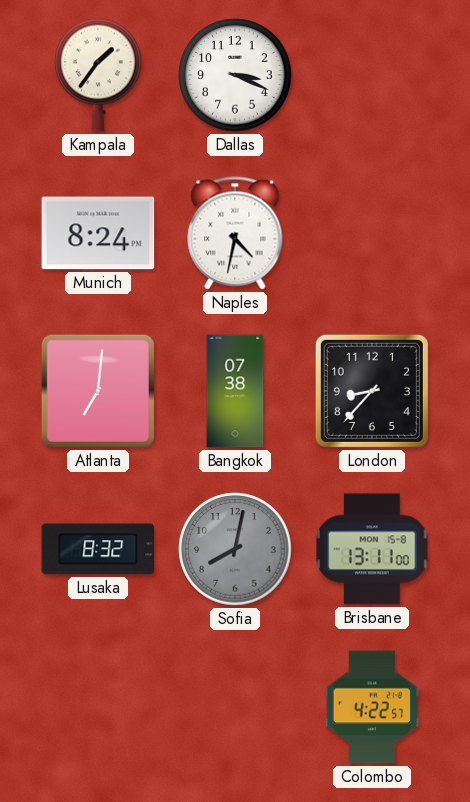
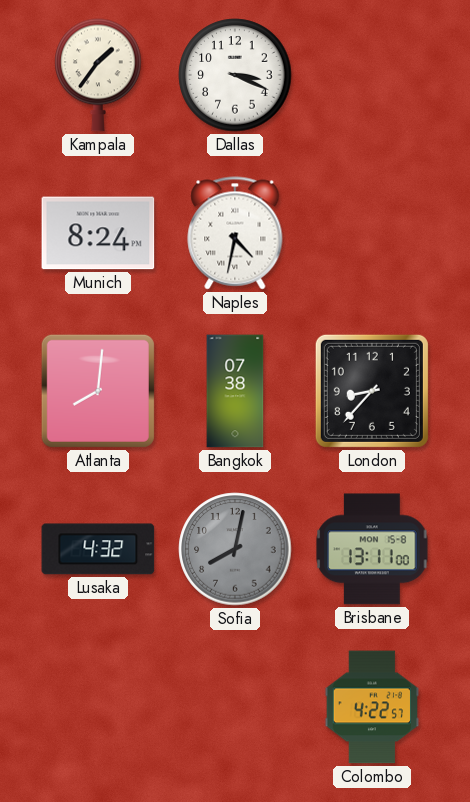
Atlanta: 7:01 -> 8:01
Lusaka: 8:32 -> 4:32
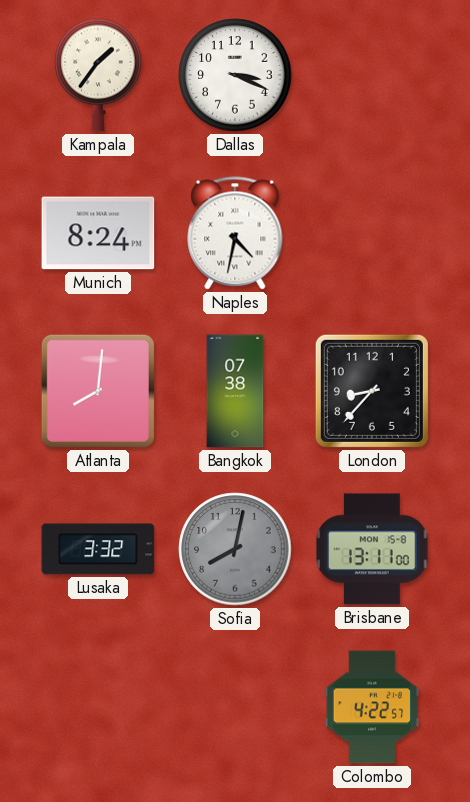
Lusaka: 4:32 -> 3:32
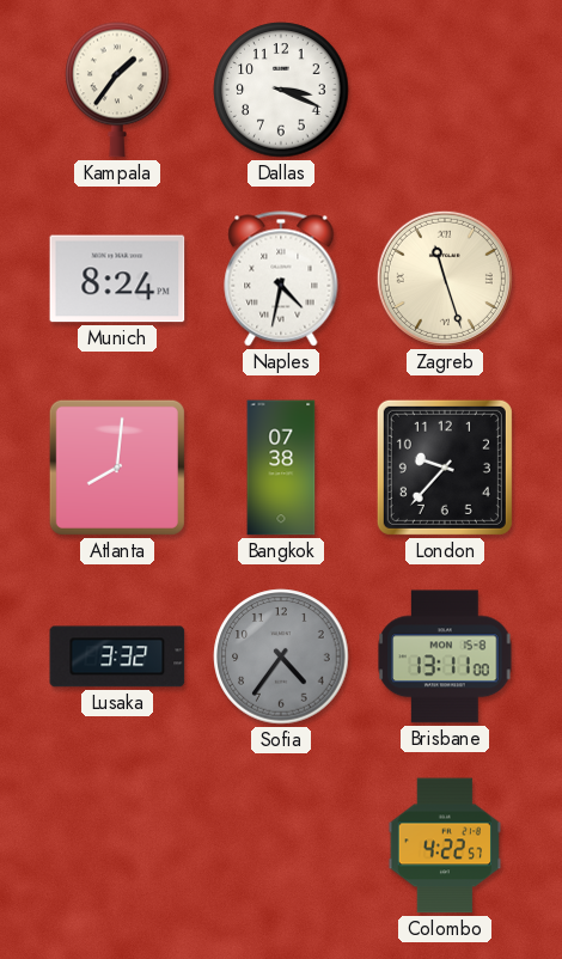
Zagreb: none -> 11:27
London: 8:37 -> 9:37
Sofia: 8:02 -> 4:36
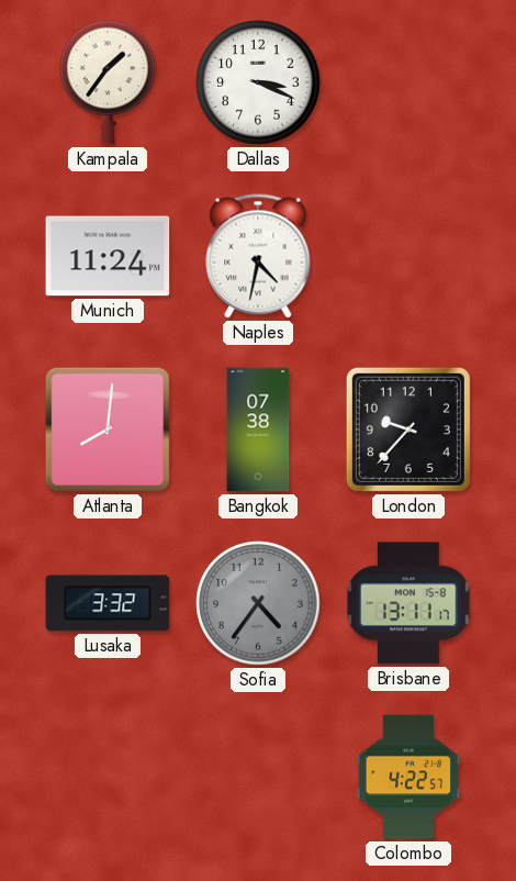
Munich: 8:24 -> 11:24
Zagreb: 11:27 -> none
Brisbane: 13:11:00 -> 13:11:17
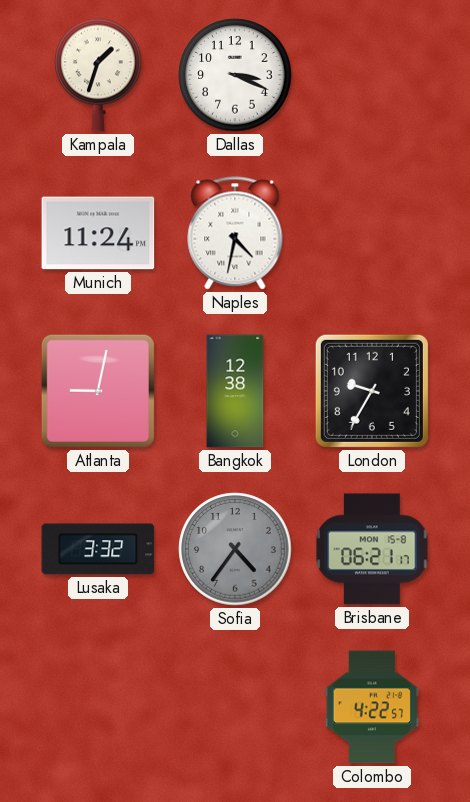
Kampala: 1:36 -> 1:33
Atlanta: 8:01 -> 9:02
Bangkok: 07:38 -> 12:38
London: 9:37 -> 9:35
Brisbane: 13:11 -> 06:21
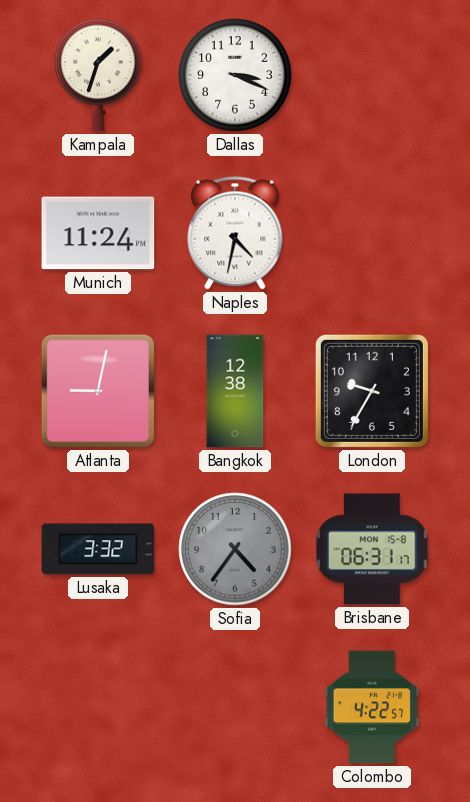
Brisbane: 06:21 -> 06:31
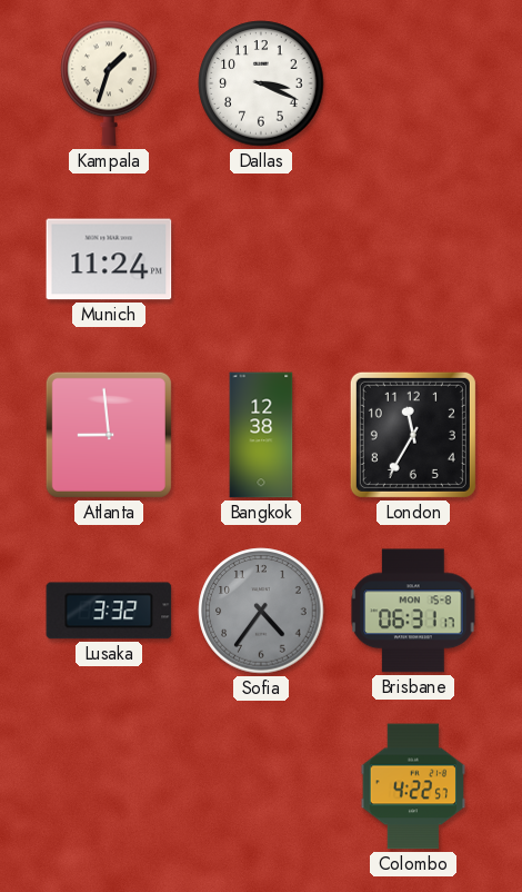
Naples: 4:32 -> none
Atlanta: 9:02 -> 8:59
London: 9:35 -> 11:35
